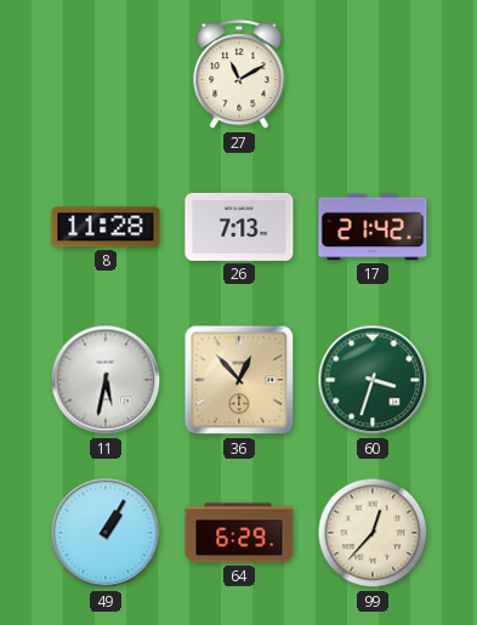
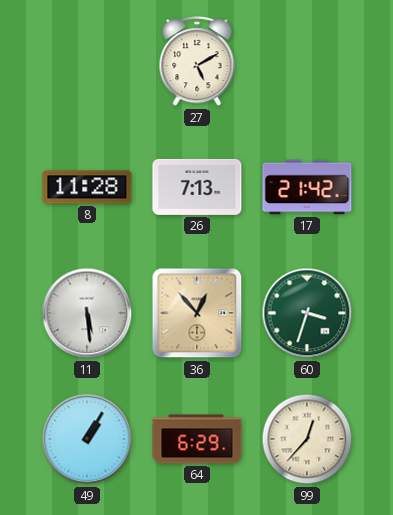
27: 11:10 -> 5:10
11: 5:32 -> 5:29
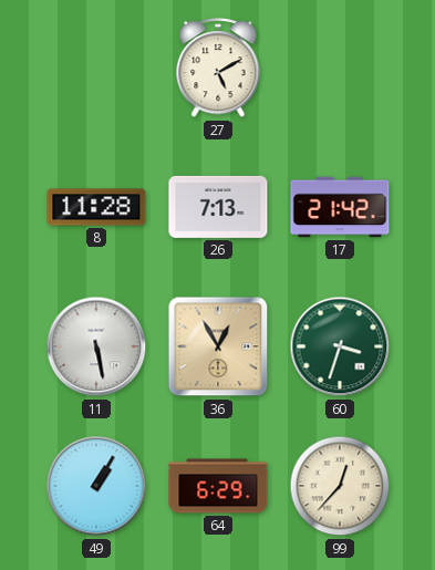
11: 5:29 -> 5:28
36: 12:53 -> 12:55
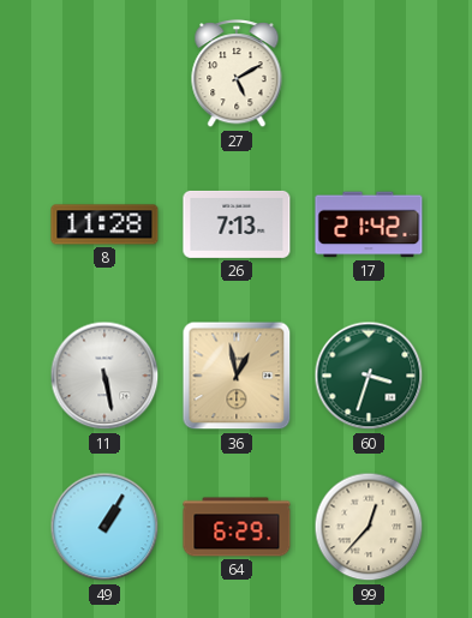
36: 12:55 -> 12:58
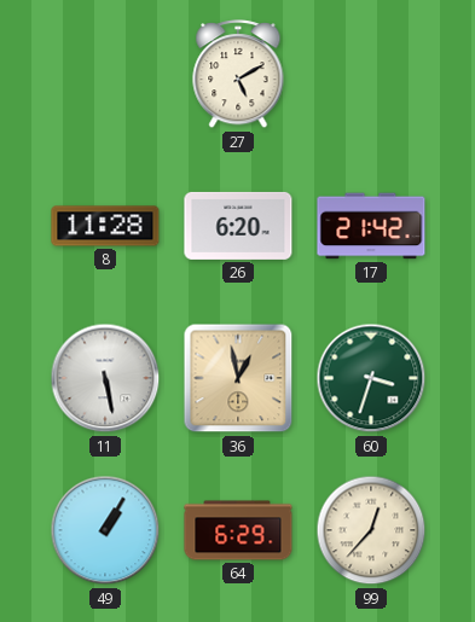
26: 7:13 -> 6:20
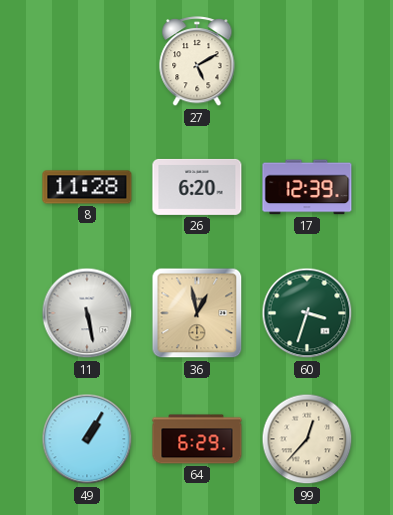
17: 21:42 -> 12:39
